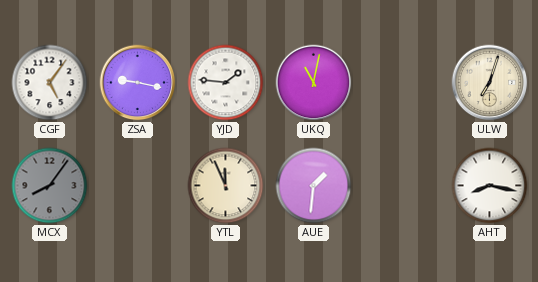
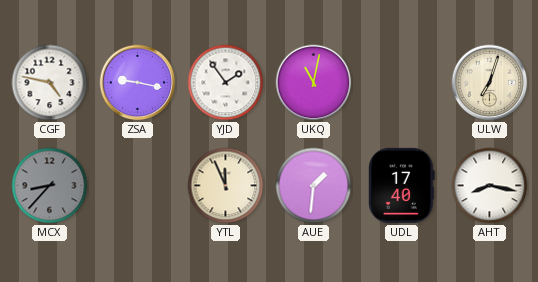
CGF: 5:06 -> 4:47
YJD: 1:46 -> 1:54
MCX: 8:06 -> 8:37
UDL: none -> 17:40
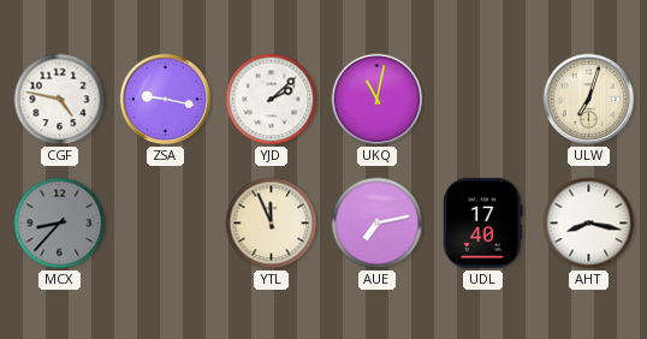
YJD: 1:54 -> 2:08
AUE: 1:31 -> 7:13
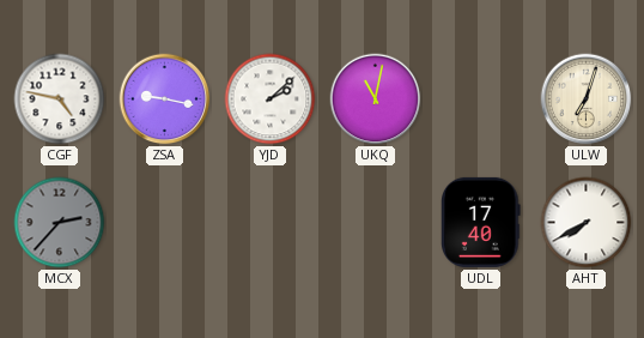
MCX: 8:37 -> 2:37
YTL: 11:56 -> none
AUE: 7:13 -> none
AHT: 8:17 -> 7:40
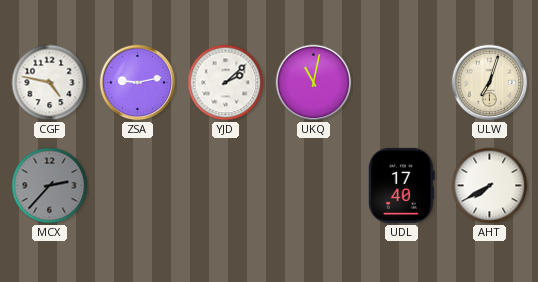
ZSA: 9:17 -> 9:13
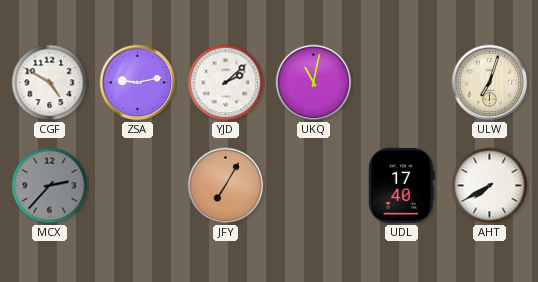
CGF: 4:47 -> 4:50
JFY: none -> 7:05
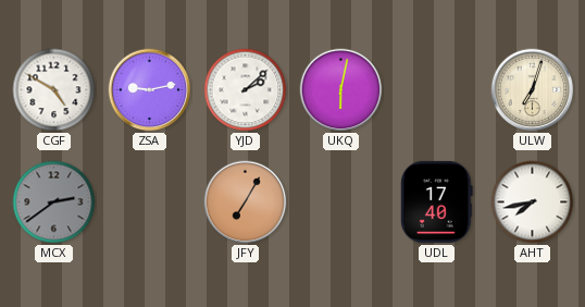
UKQ: 11:02 -> 6:02
MCX: 2:37 -> 2:39
AHT: 7:40 -> 7:43
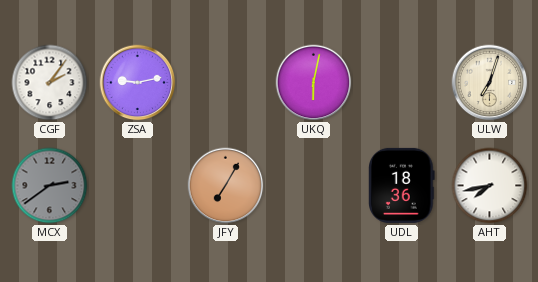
CGF: 4:50 -> 2:06
YJD: 2:08 -> none
UDL: 17:40 -> 18:36
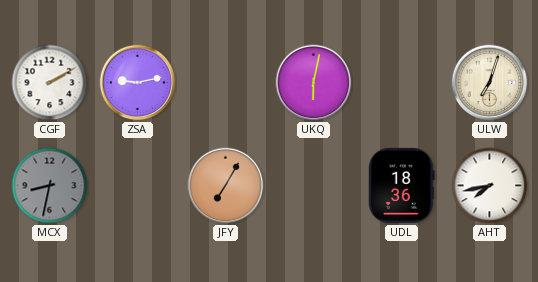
CGF: 2:06 -> 2:10
MCX: 2:39 -> 8:32
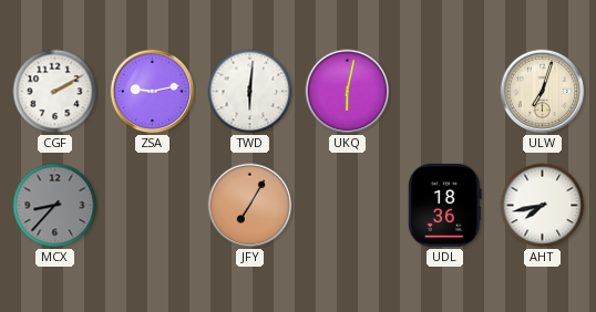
TWD: none -> 6:01
MCX: 8:32 -> 8:37
